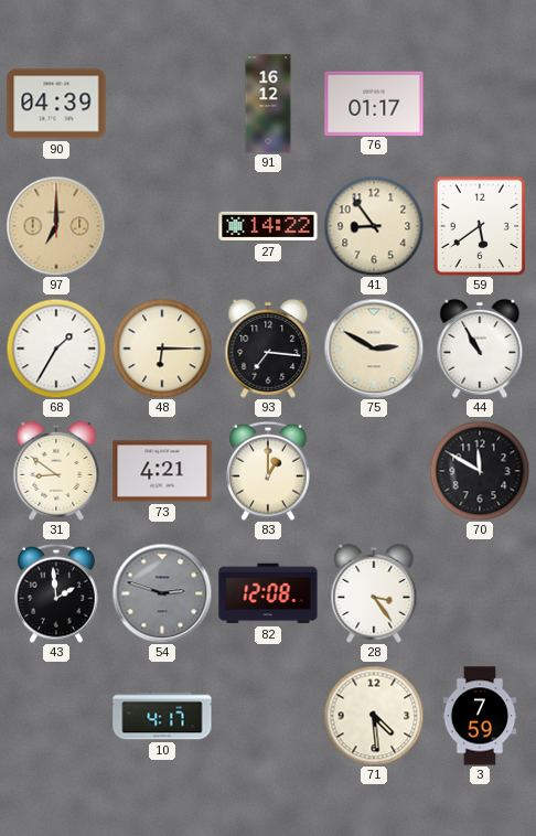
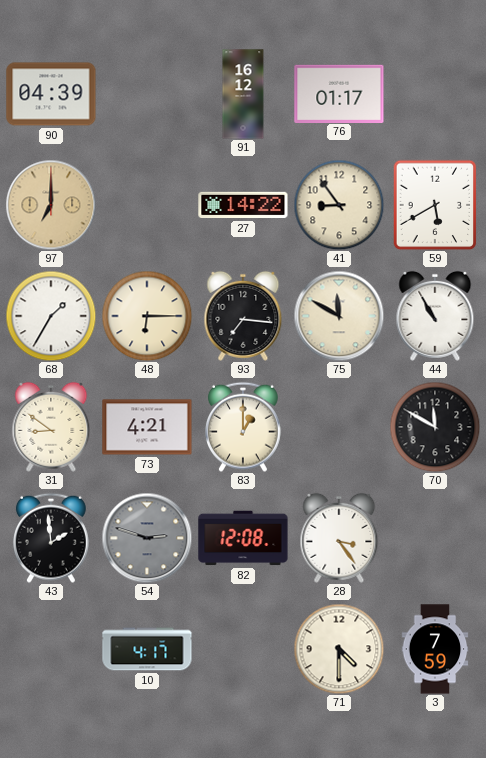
59: 5:39 -> 5:40
75: 2:50 -> 11:50
71: 4:29 -> 4:30
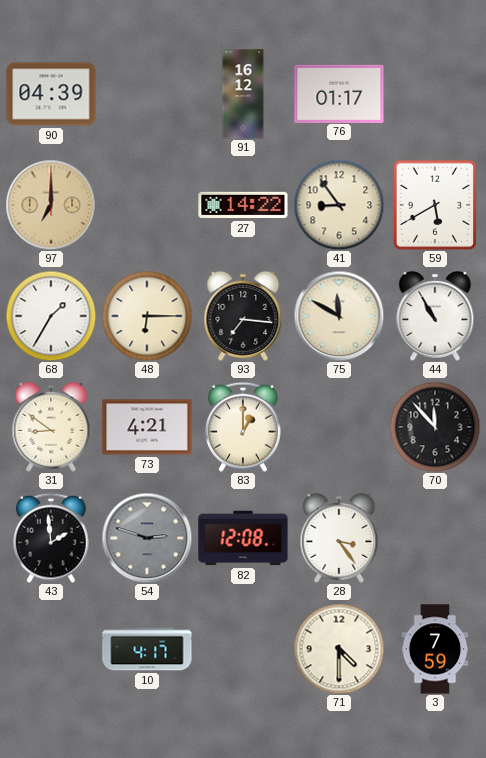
70: 11:50 -> 11:53
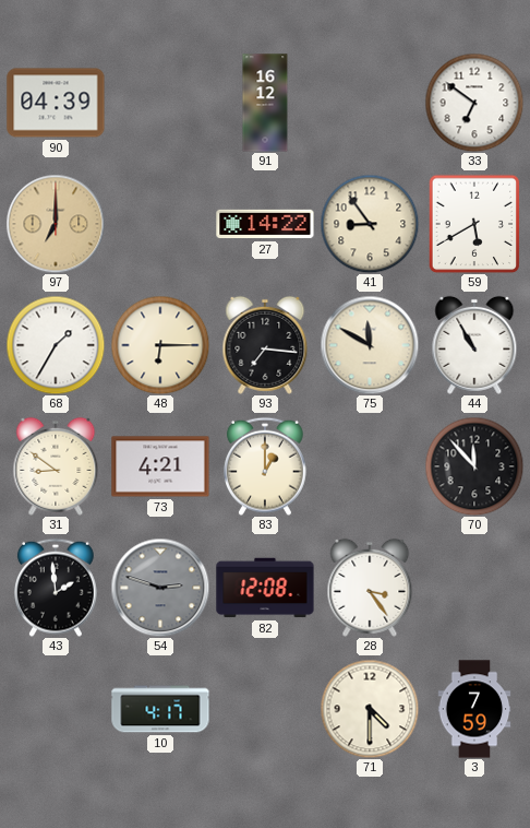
76: 01:17 -> none
33: none -> 6:51
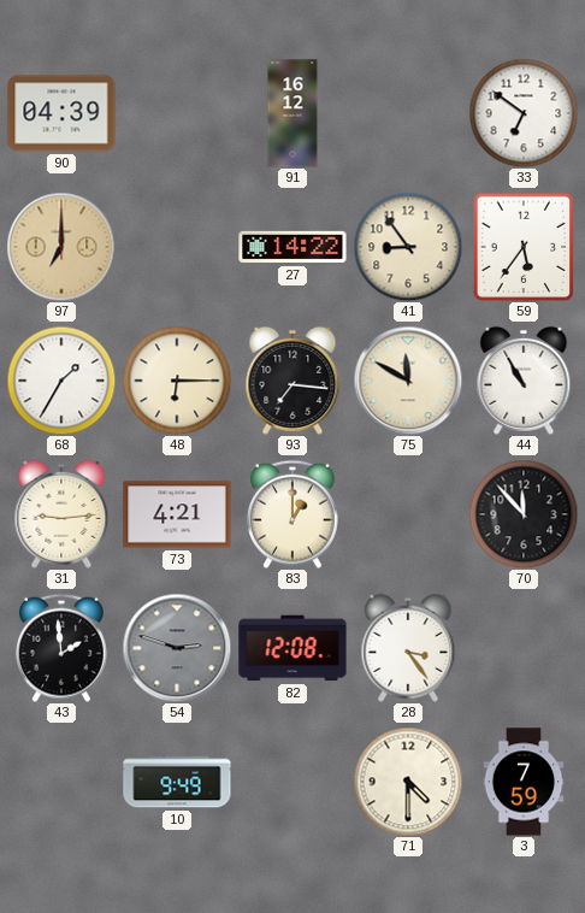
59: 5:40 -> 5:36
31: 8:51 -> 9:14
10: 4:17 -> 9:49
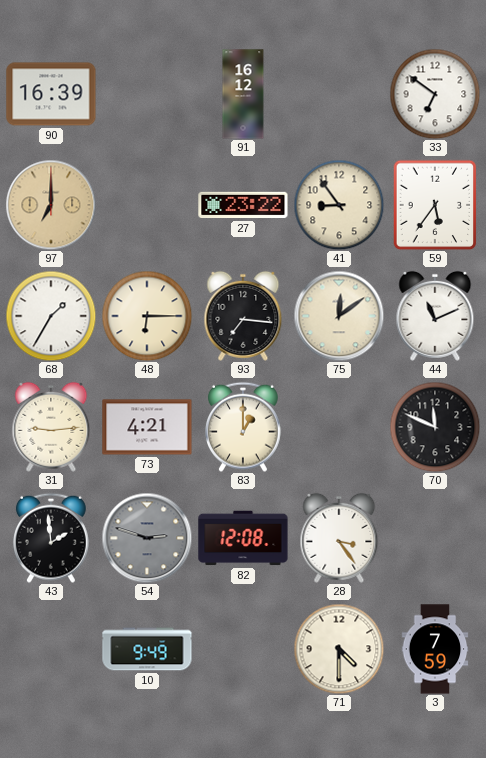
90: 04:39 -> 16:39
27: 14:22 -> 23:22
75: 11:50 -> 12:09
44: 10:55 -> 11:11
70: 11:53 -> 11:49
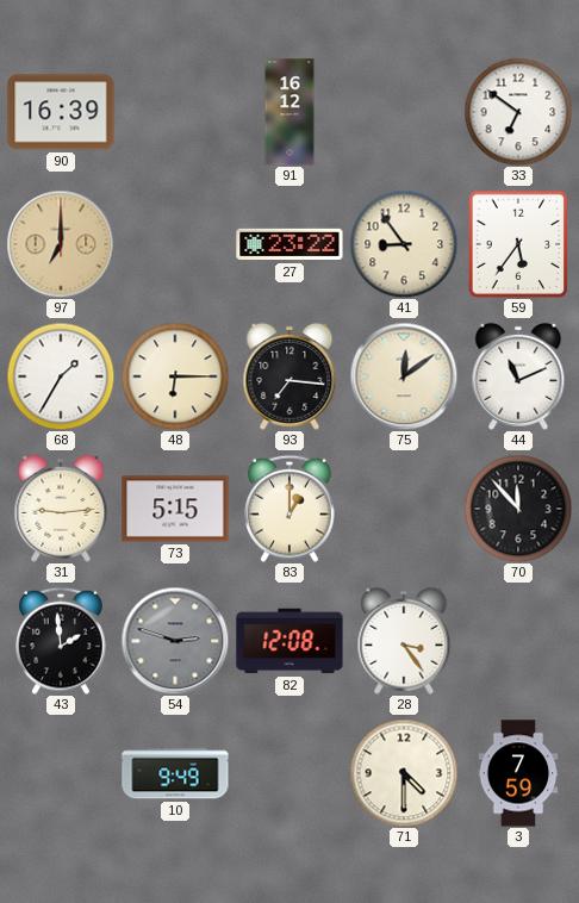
73: 4:21 -> 5:15
70: 11:49 -> 11:53
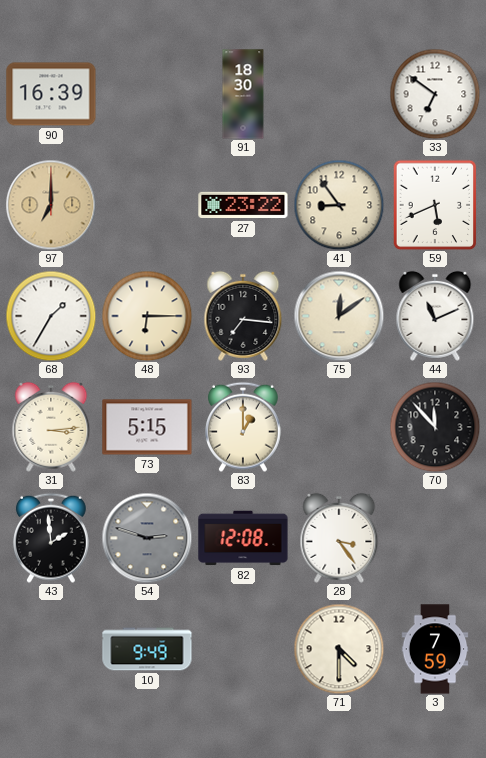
91: 16:12 -> 18:30
59: 5:36 -> 5:41
31: 9:14 -> 3:14
